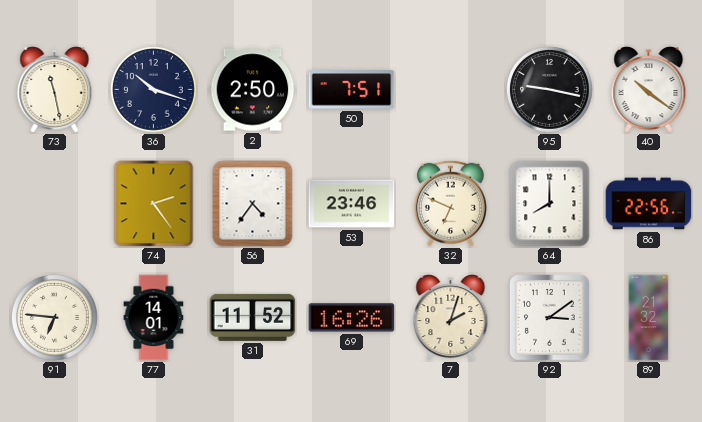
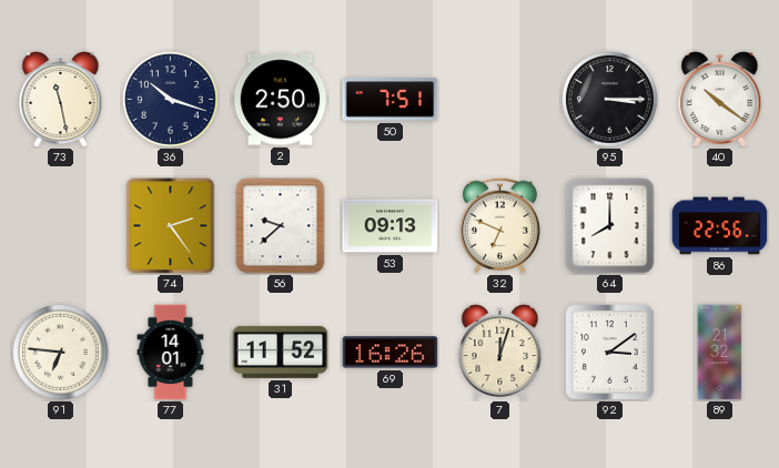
95: 9:17 -> 3:15
56: 4:36 -> 9:38
53: 23:46 -> 09:13
7: 2:03 -> 12:03
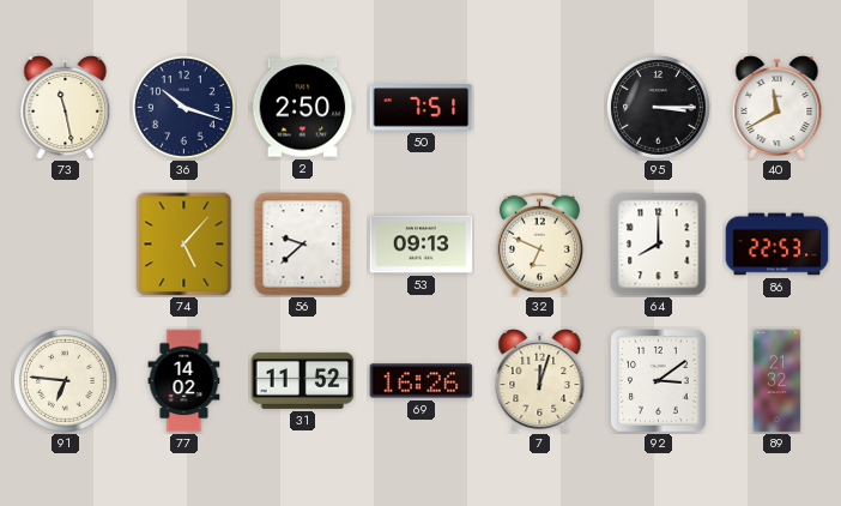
40: 10:21 -> 11:40
74: 2:24 -> 5:07
86: 22:56 -> 22:53
77: 14:01 -> 14:02
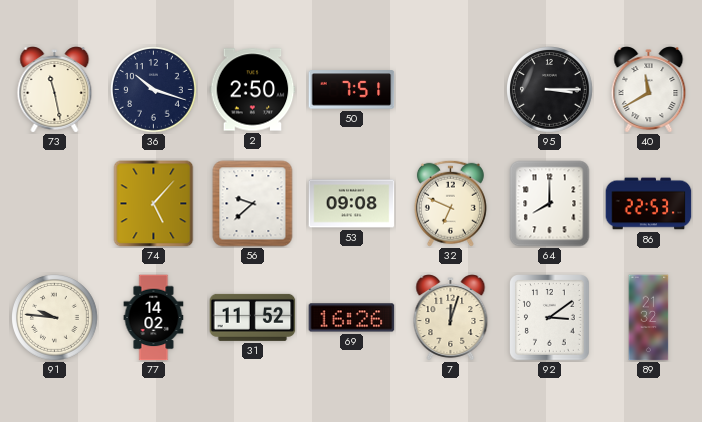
53: 09:13 -> 09:08
91: 6:46 -> 9:46
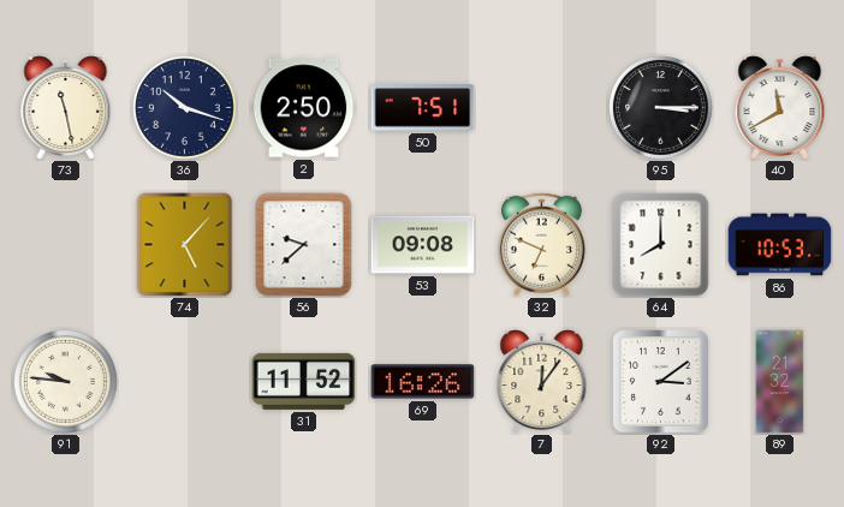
86: 22:53 -> 10:53
77: 14:02 -> none
7: 12:03 -> 12:06
